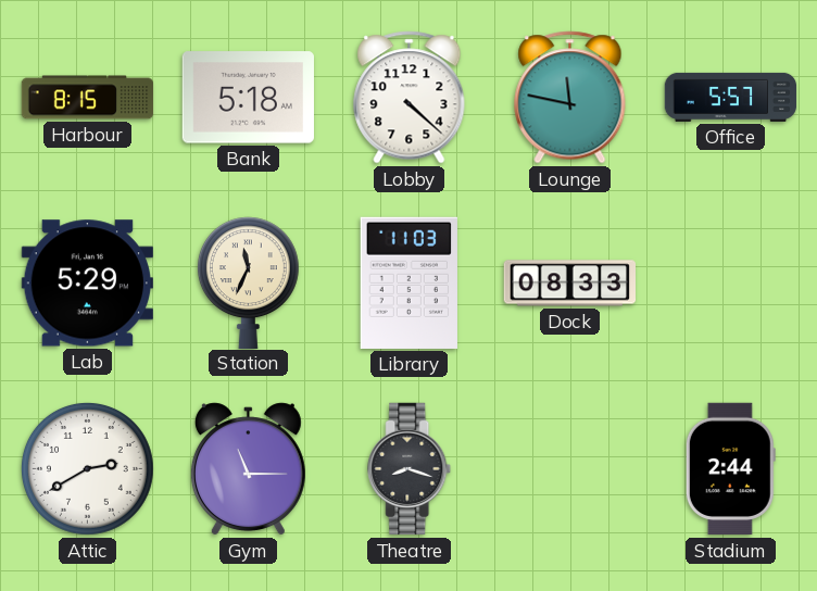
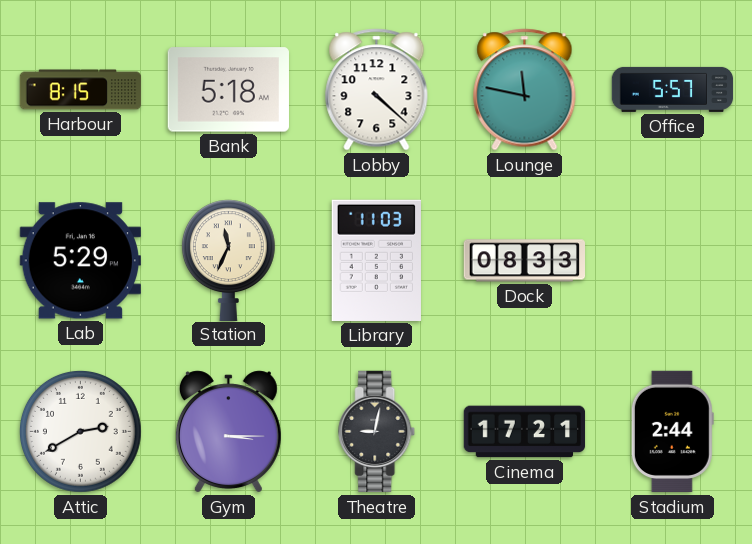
Gym: 11:15 -> 3:15
Theatre: 8:18 -> 9:02
Cinema: none -> 17:21
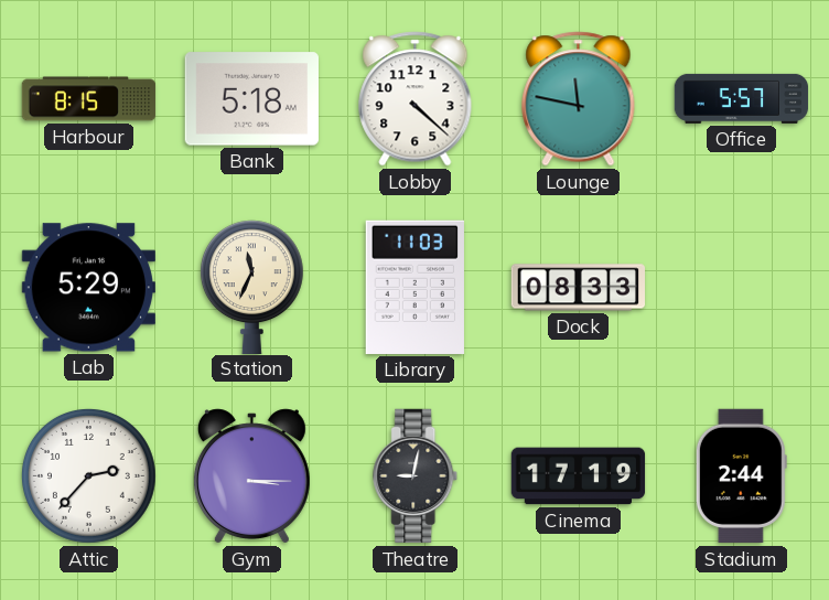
Attic: 2:40 -> 2:37
Cinema: 17:21 -> 17:19
